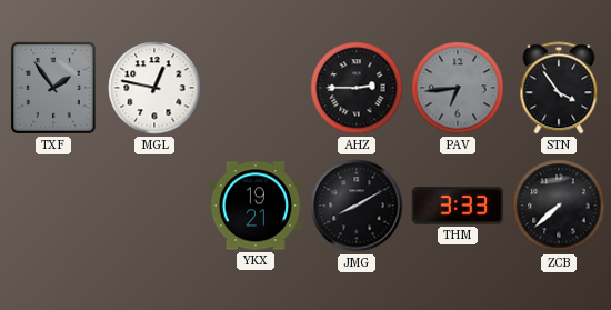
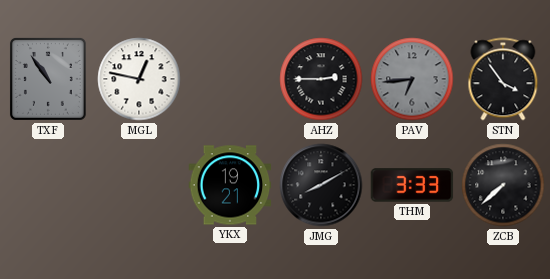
TXF: 1:54 -> 10:54
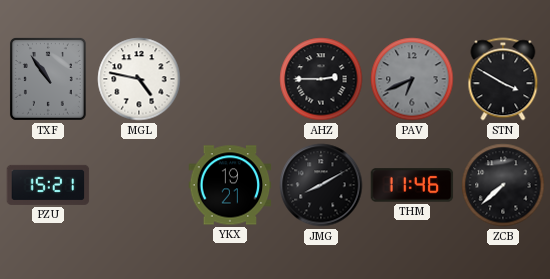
MGL: 12:47 -> 4:47
PAV: 6:44 -> 6:41
STN: 3:54 -> 3:50
PZU: none -> 15:21
THM: 3:33 -> 11:46
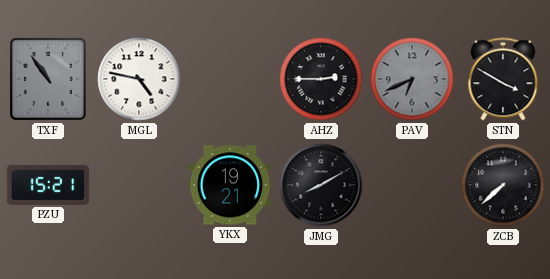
THM: 11:46 -> none
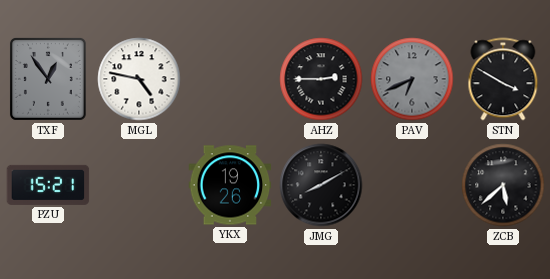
TXF: 10:54 -> 12:54
YKX: 19:21 -> 19:26
ZCB: 7:38 -> 5:38
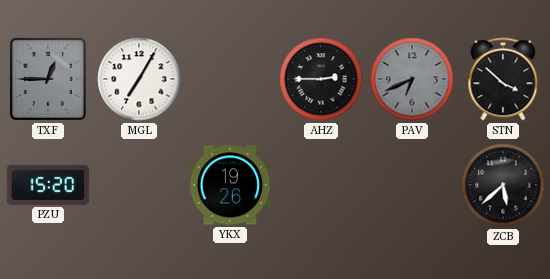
TXF: 12:54 -> 12:45
MGL: 4:47 -> 7:05
STN: 3:50 -> 3:52
PZU: 15:21 -> 15:20
JMG: 8:10 -> none
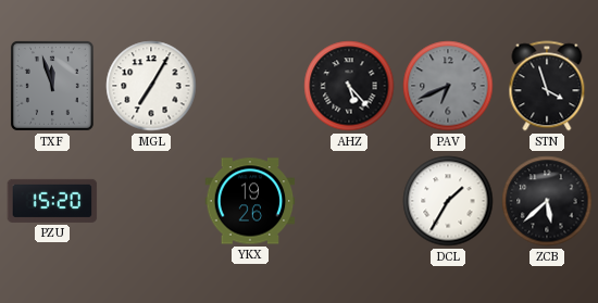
TXF: 12:45 -> 11:57
AHZ: 2:45 -> 5:23
STN: 3:52 -> 3:57
DCL: none -> 1:35
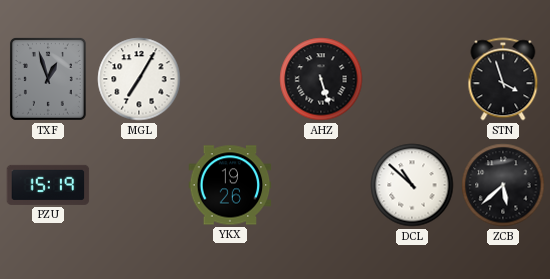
TXF: 11:57 -> 12:57
AHZ: 5:23 -> 5:27
PAV: 6:41 -> none
PZU: 15:20 -> 15:19
DCL: 1:35 -> 10:52
